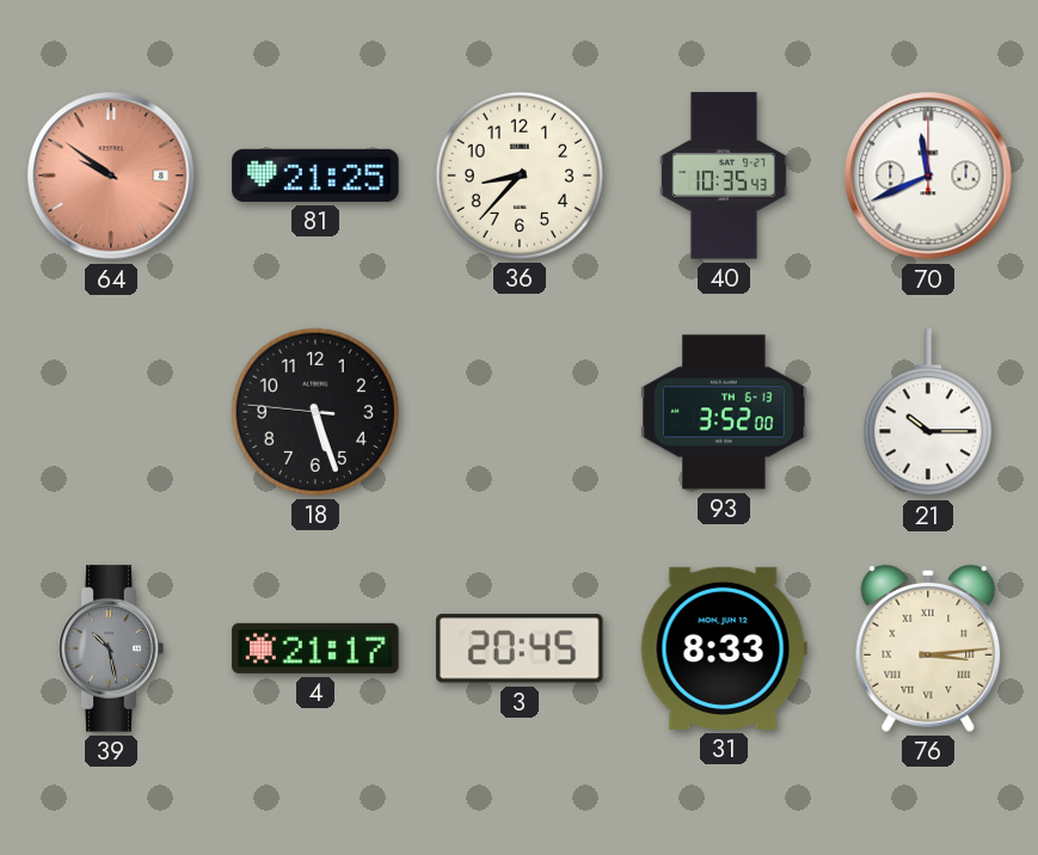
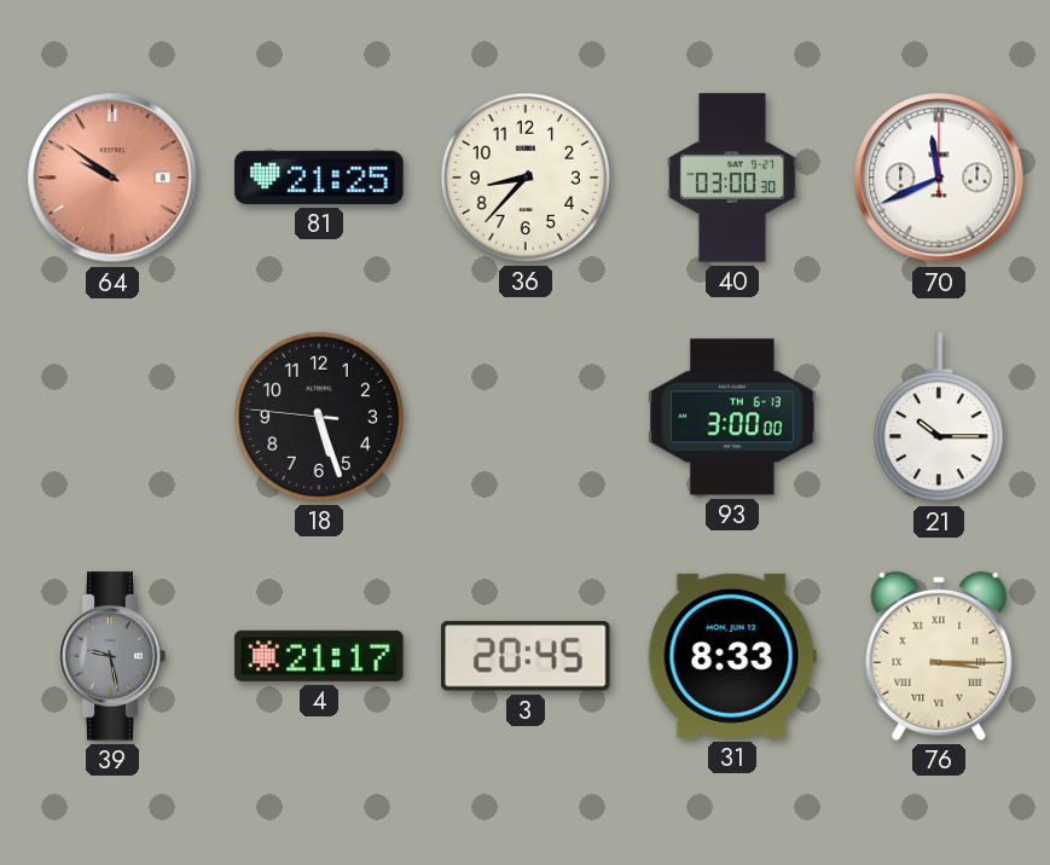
40: 10:35 -> 03:00
93: 3:52 -> 3:00
39: 10:28 -> 9:28
76: 3:14 -> 3:15
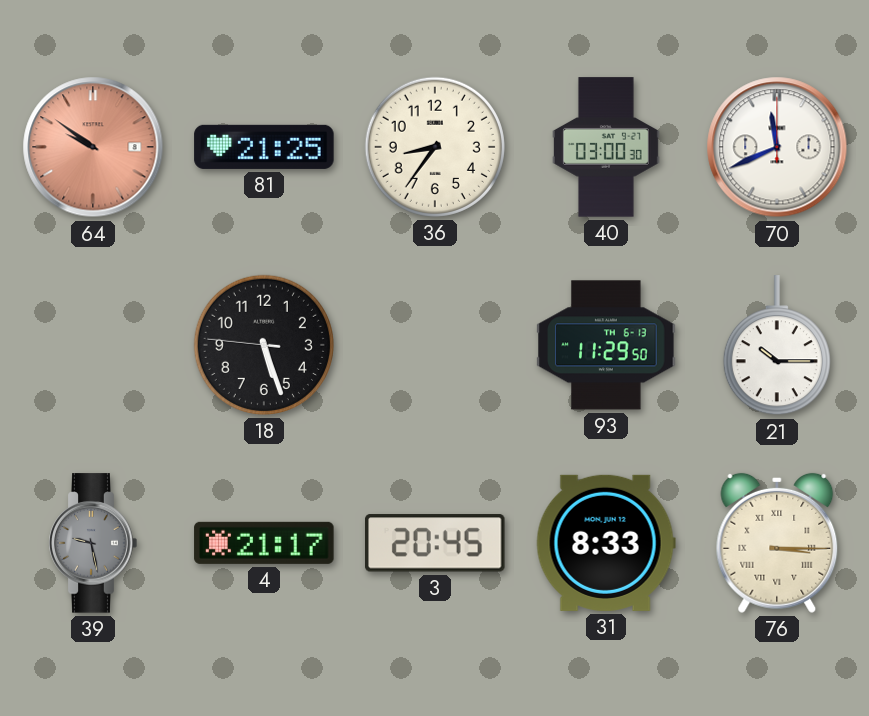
36: 8:37 -> 8:36
93: 3:00 -> 11:29
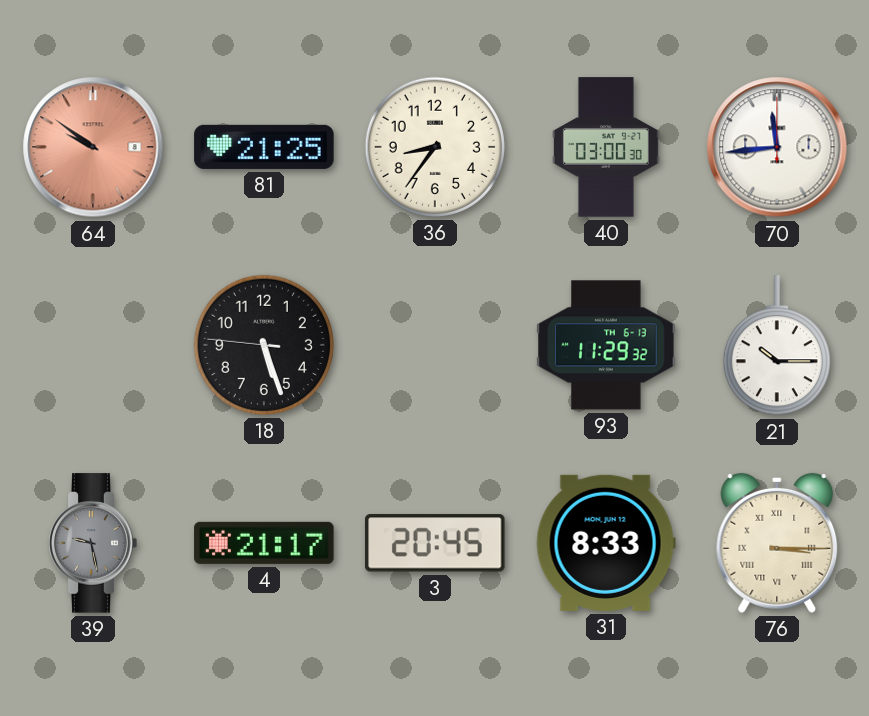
70: 11:41 -> 11:44
93: 11:29:50 -> 11:29:32
